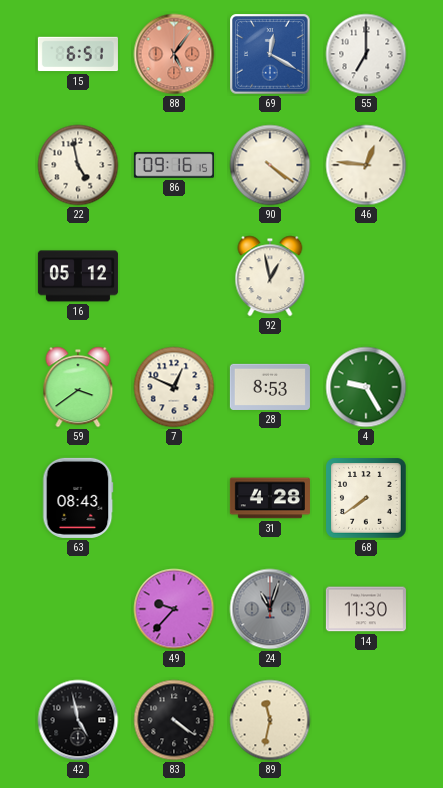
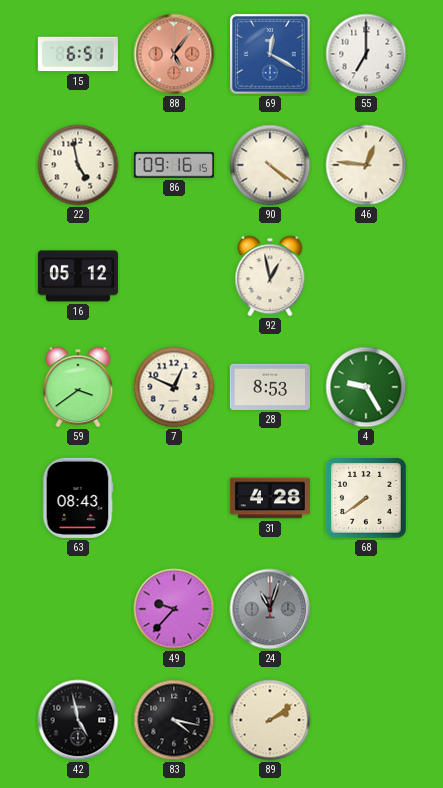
14: 11:30 -> none
83: 4:21 -> 4:17
89: 11:32 -> 2:09
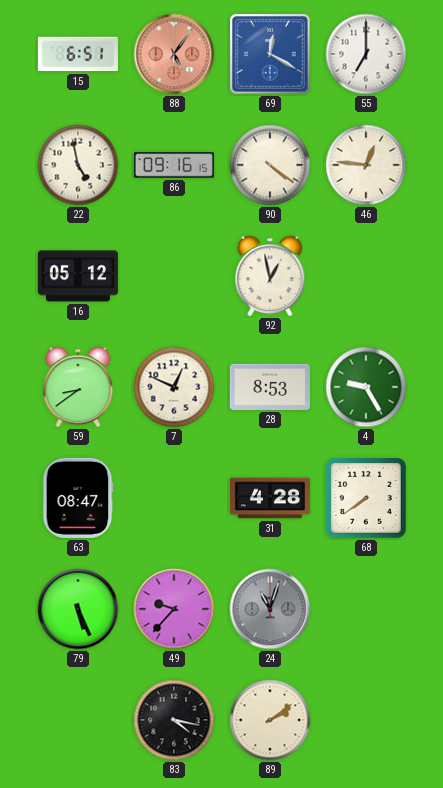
59: 3:39 -> 8:39
63: 08:43 -> 08:47
79: none -> 5:26
42: 4:58 -> none
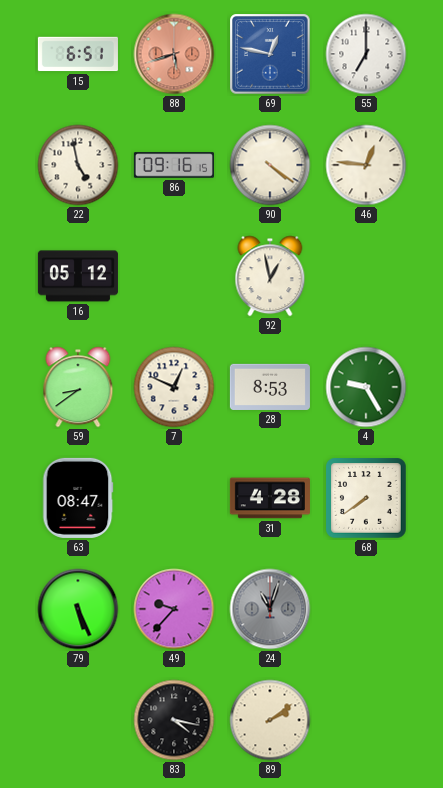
88: 5:06 -> 5:42
69: 12:20 -> 12:47
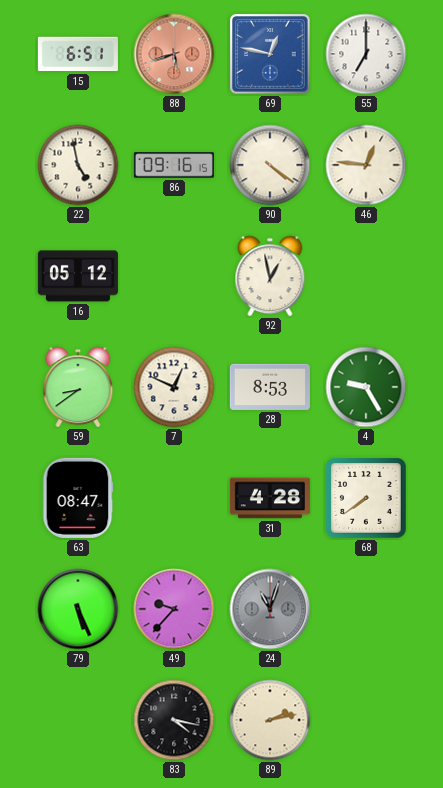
89: 2:09 -> 2:13
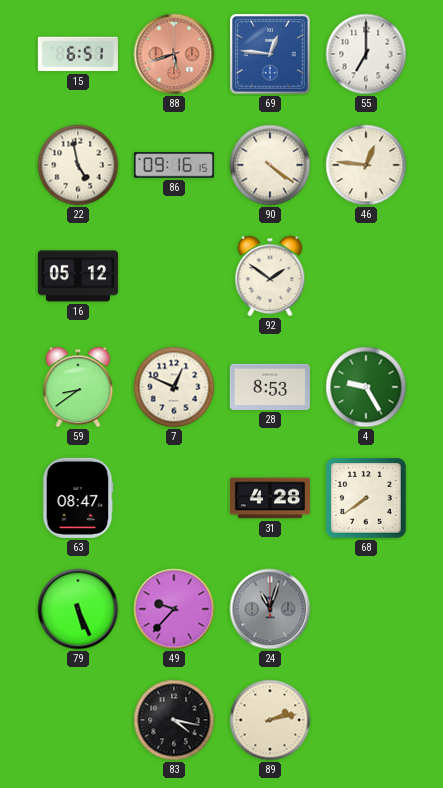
69: 12:47 -> 12:46
92: 12:58 -> 1:51
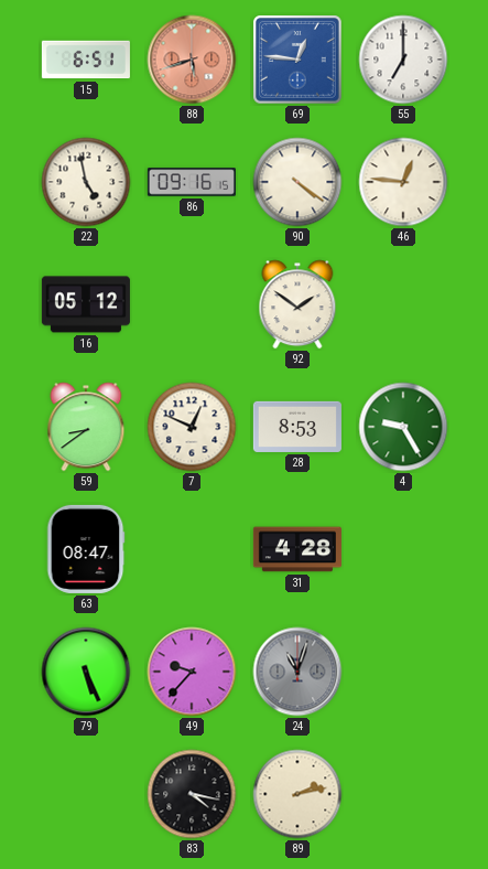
68: 7:39 -> none
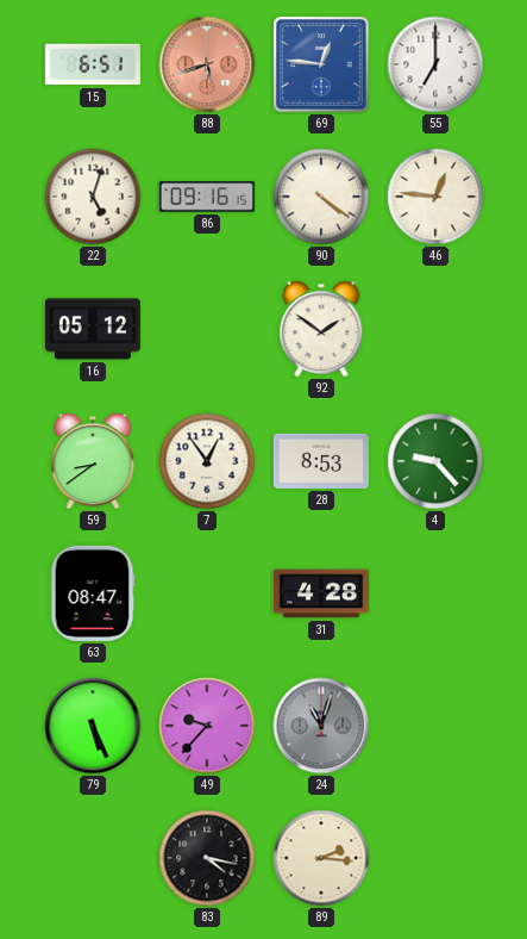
22: 4:58 -> 5:03
7: 12:49 -> 12:54
4: 9:25 -> 9:23
89: 2:13 -> 2:16
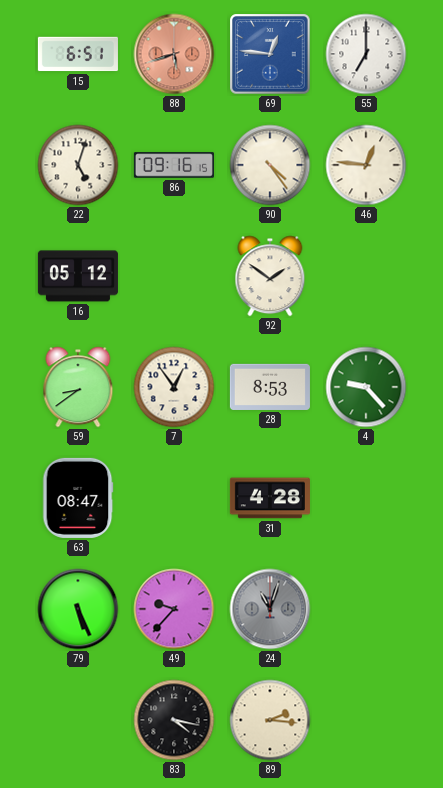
90: 4:21 -> 4:24
